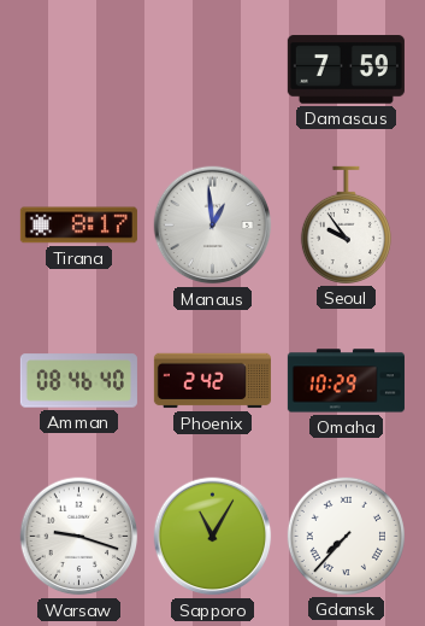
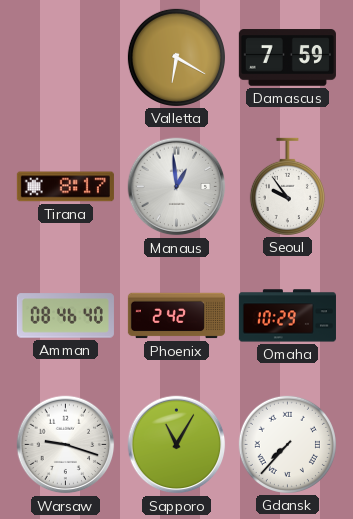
Valletta: none -> 6:20
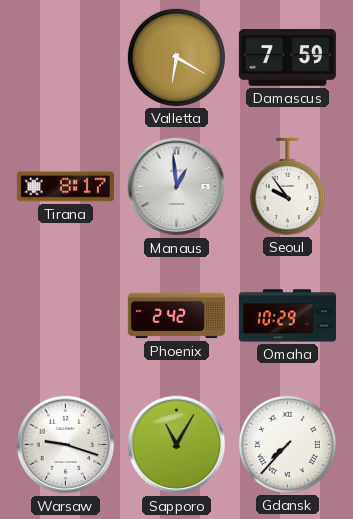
Amman: 08:46 -> none
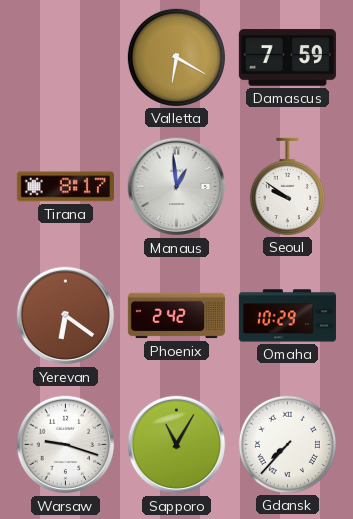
Seoul: 9:54 -> 9:51
Yerevan: none -> 6:21
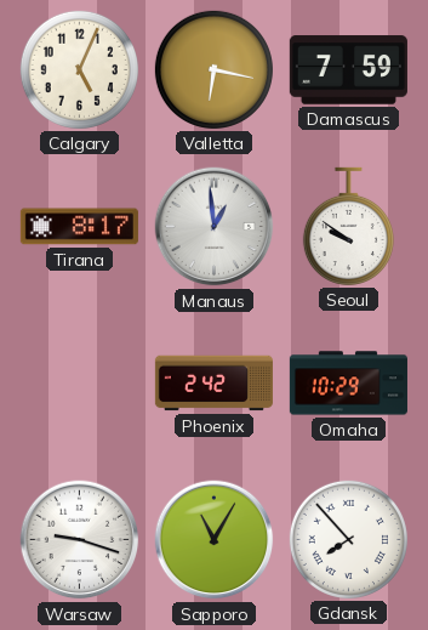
Calgary: none -> 5:04
Valletta: 6:20 -> 6:17
Yerevan: 6:21 -> none
Gdansk: 7:37 -> 7:53
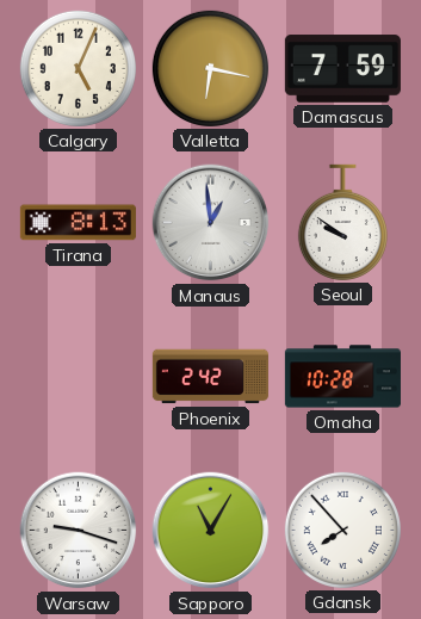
Tirana: 8:17 -> 8:13
Omaha: 10:29 -> 10:28
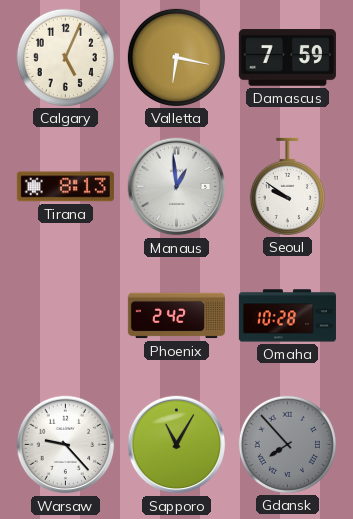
Warsaw: 9:18 -> 9:23
Gdansk dial: white -> grey
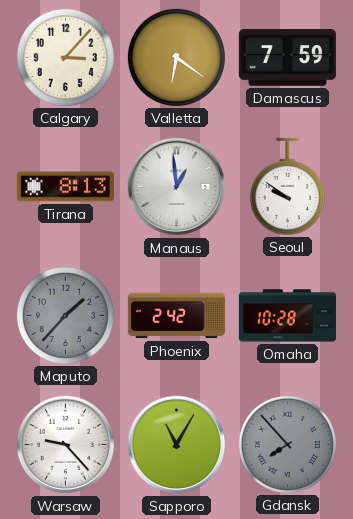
Calgary: 5:04 -> 3:07
Valletta: 6:17 -> 6:21
Maputo: none -> 1:37
